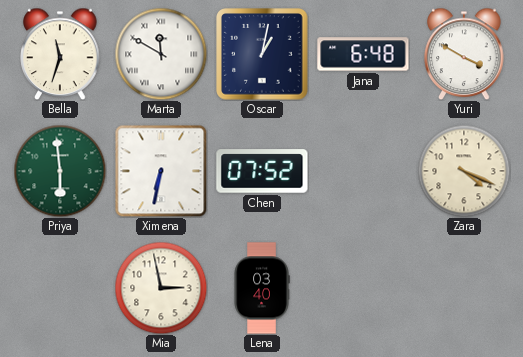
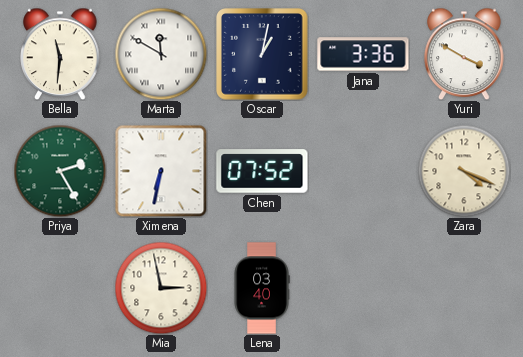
Bella: 11:33 -> 11:31
Jana: 6:48 -> 3:36
Priya: 5:59 -> 2:25
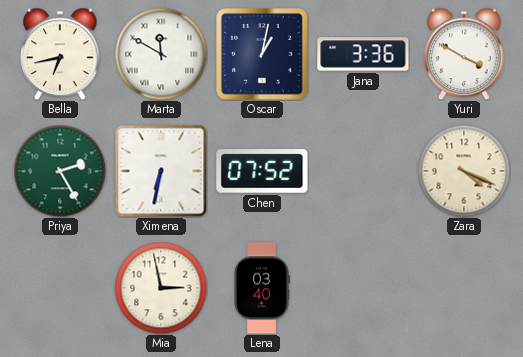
Bella: 11:31 -> 6:43
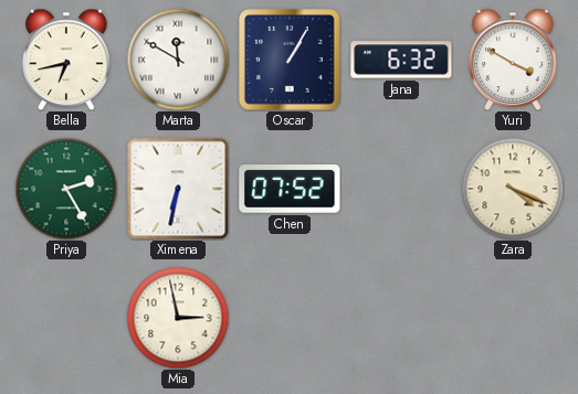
Oscar: 1:02 -> 1:05
Jana: 3:36 -> 6:32
Lena: 03:40 -> none
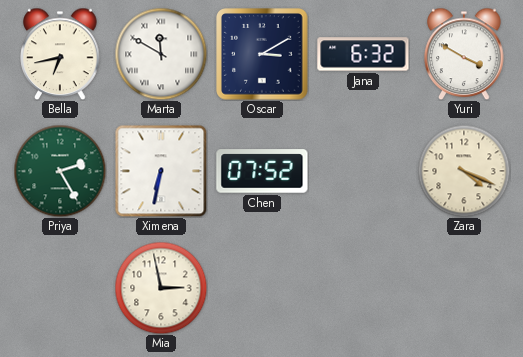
Oscar: 1:05 -> 3:10
